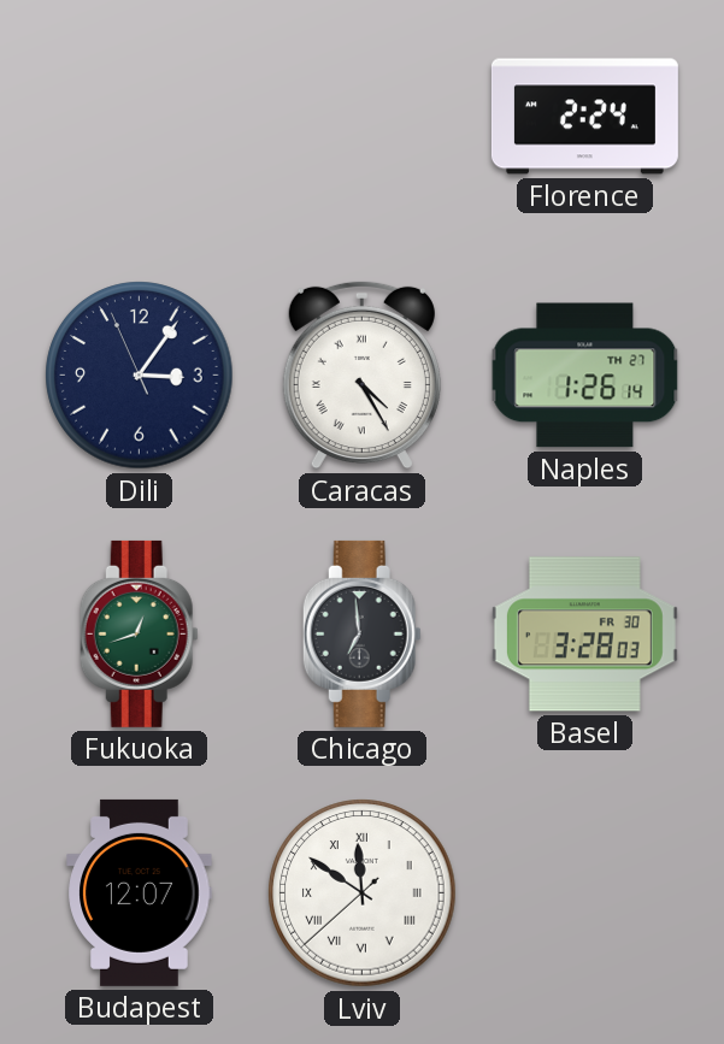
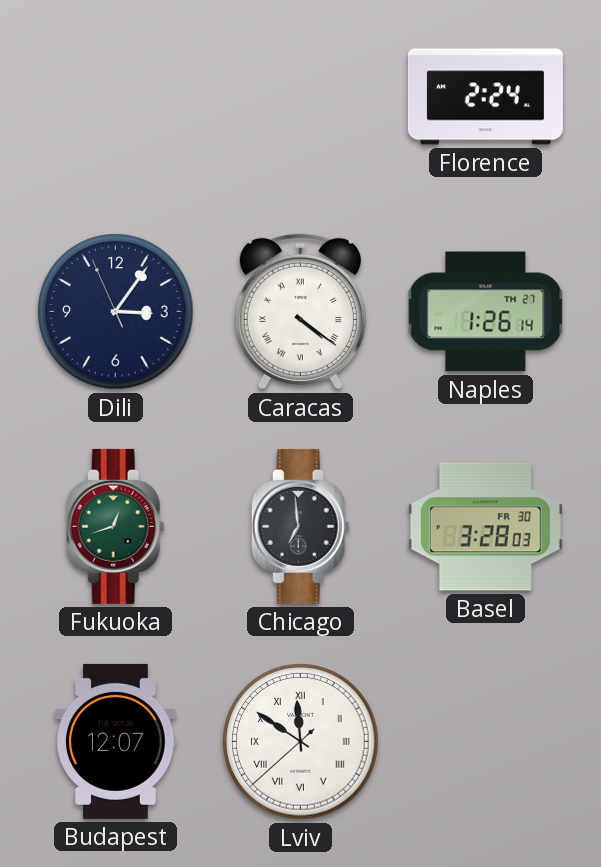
Caracas: 4:25 -> 4:21
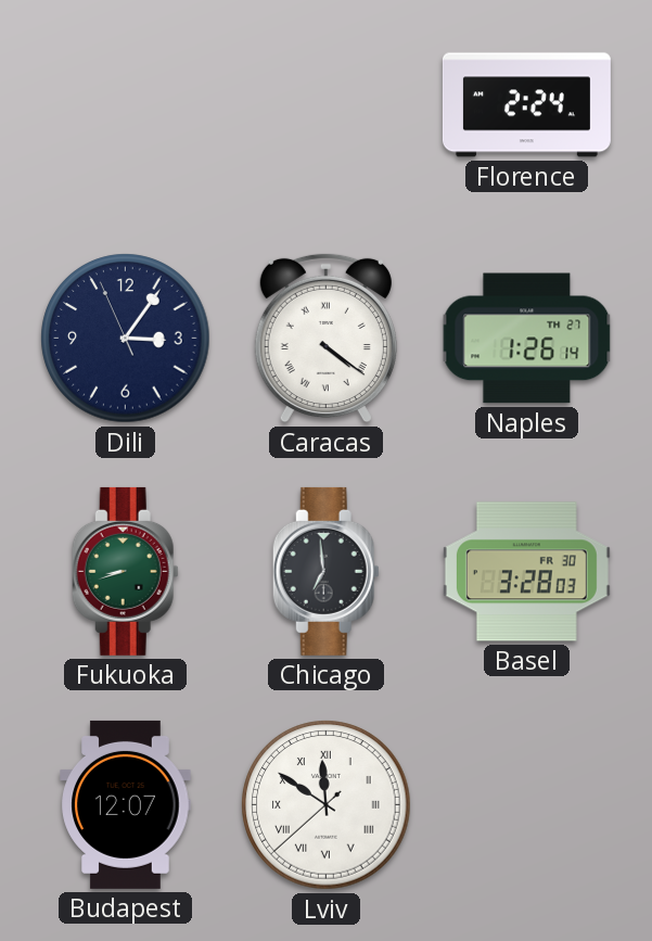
Fukuoka: 12:42 -> 8:42
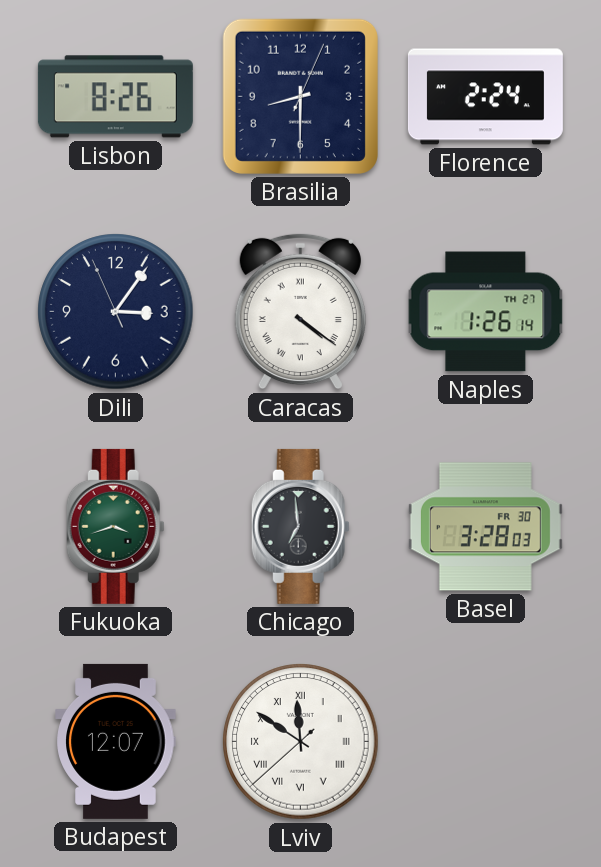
Lisbon: none -> 8:26
Brasilia: none -> 8:30
Fukuoka: 8:42 -> 3:42
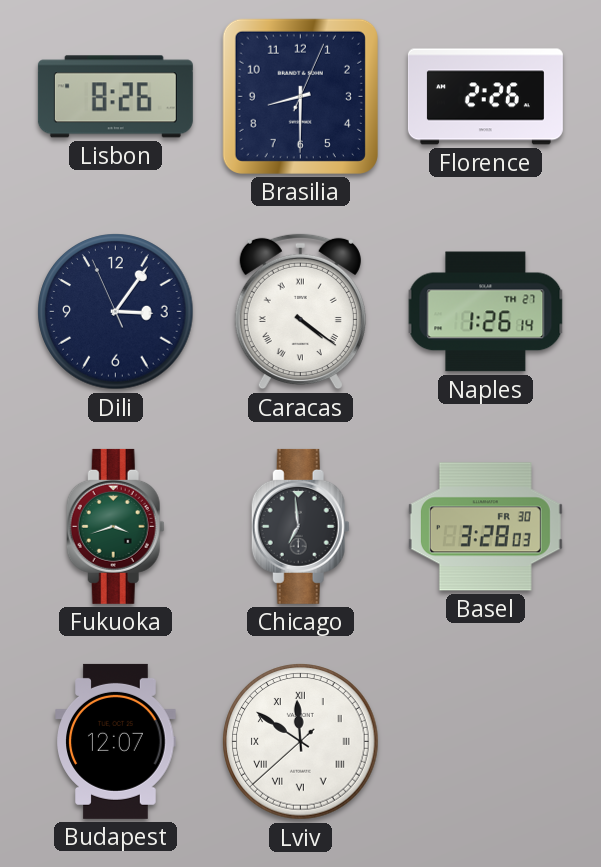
Florence: 2:24 -> 2:26
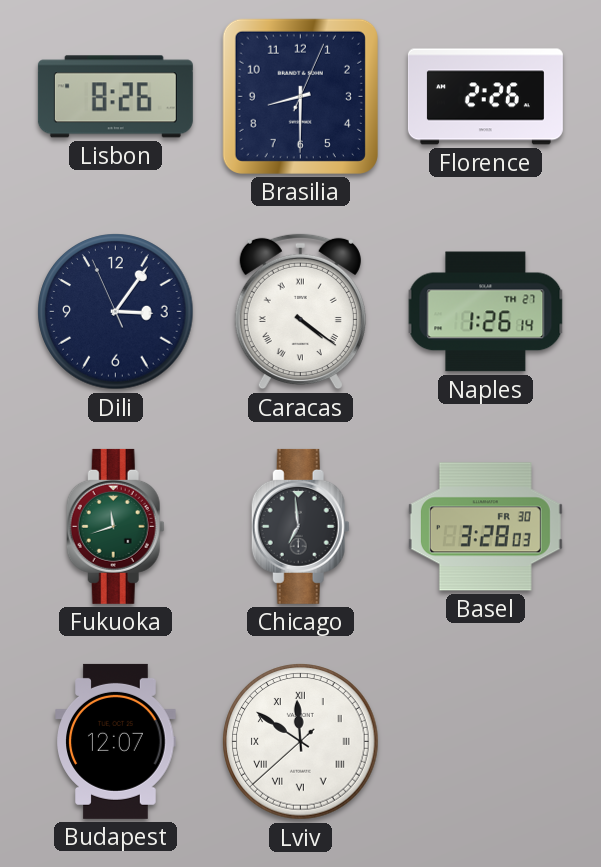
Fukuoka: 3:42 -> 11:42
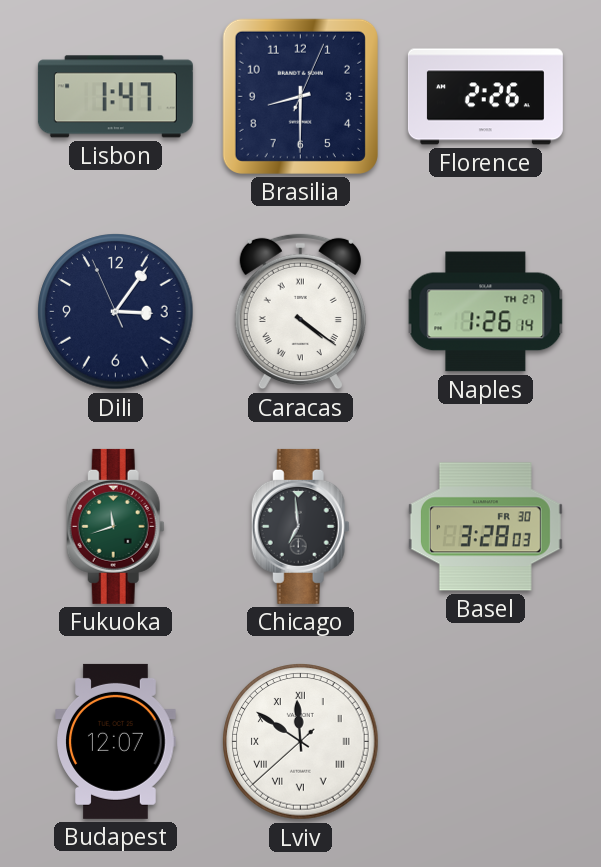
Lisbon: 8:26 -> 1:47
